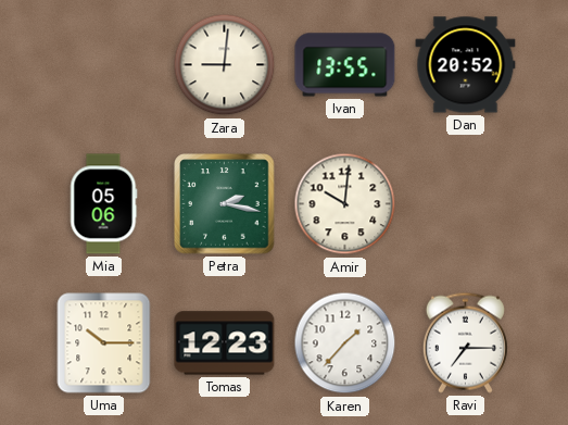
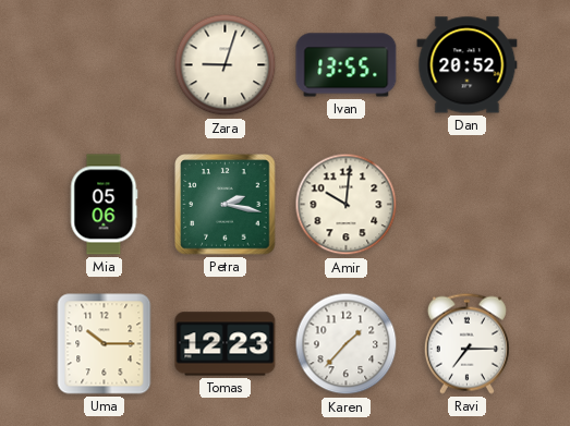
Zara: 9:01 -> 9:03
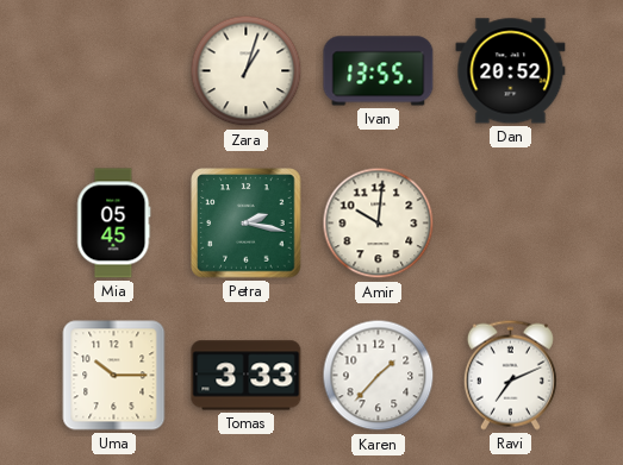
Zara: 9:03 -> 1:03
Mia: 05:06 -> 05:45
Tomas: 12:23 -> 3:33
Ravi: 7:15 -> 7:11
